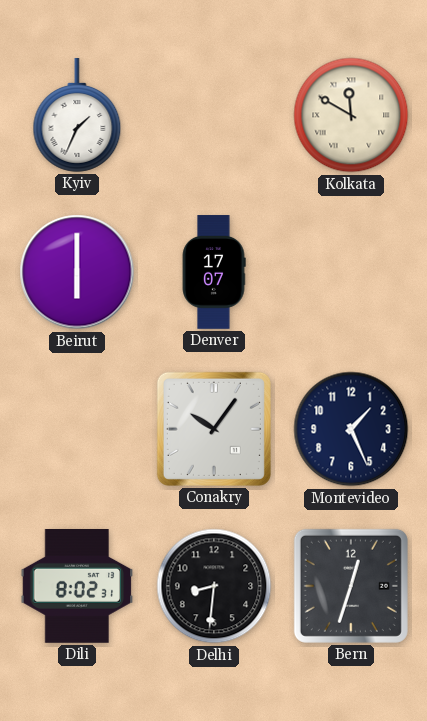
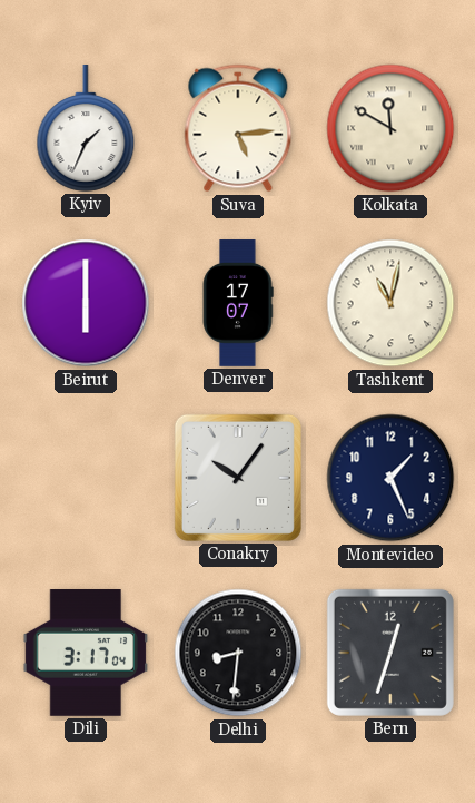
Suva: none -> 5:14
Tashkent: none -> 11:02
Dili: 8:02 -> 3:17
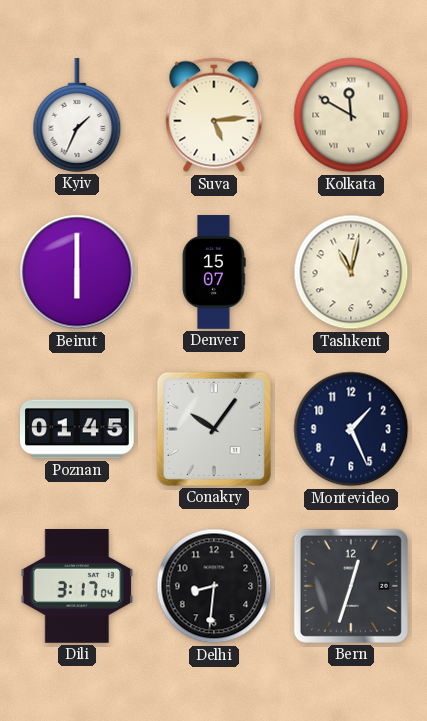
Denver: 17:07 -> 15:07
Poznan: none -> 01:45
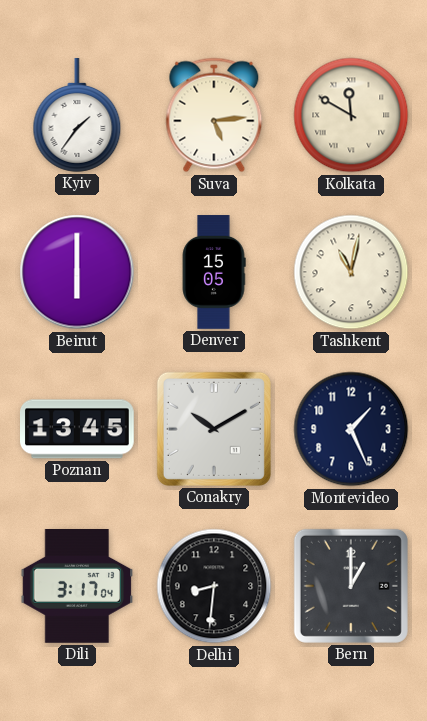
Kyiv: 1:34 -> 1:36
Denver: 15:07 -> 15:05
Poznan: 01:45 -> 13:45
Conakry: 10:06 -> 10:10
Bern: 12:33 -> 1:00
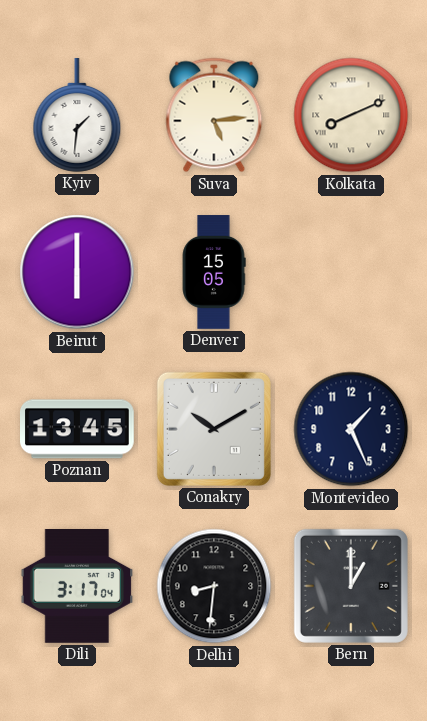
Kyiv: 1:36 -> 1:31
Kolkata: 11:50 -> 8:11
Tashkent: 11:02 -> none
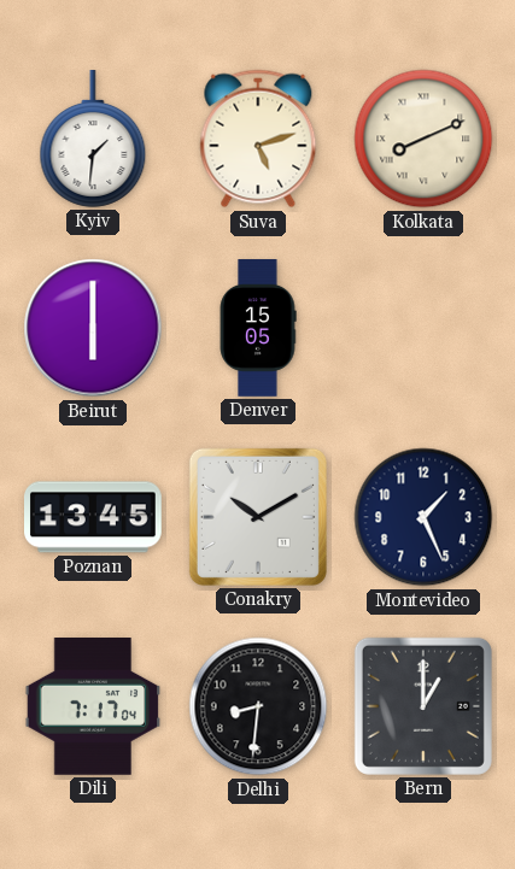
Suva: 5:14 -> 5:12
Dili: 3:17 -> 7:17
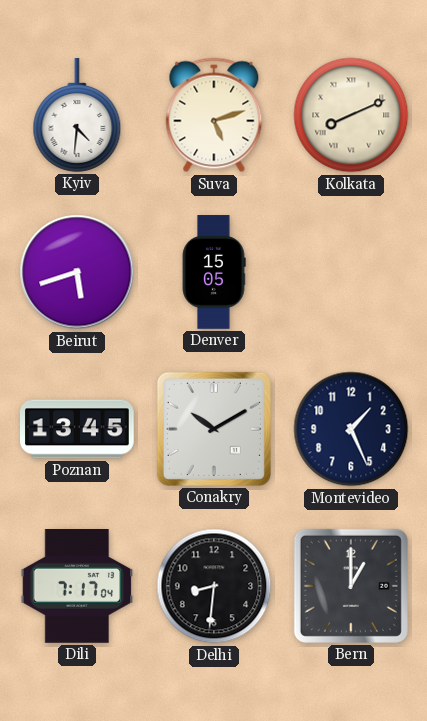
Kyiv: 1:31 -> 4:31
Beirut: 6:00 -> 5:42
